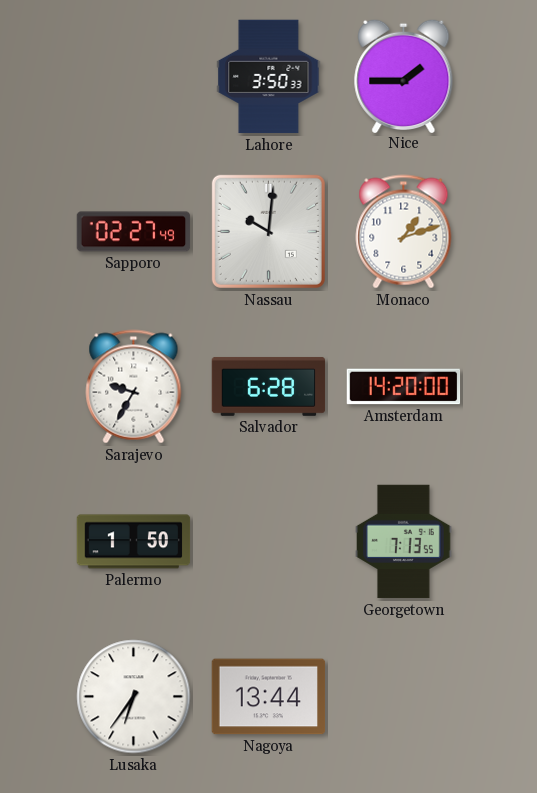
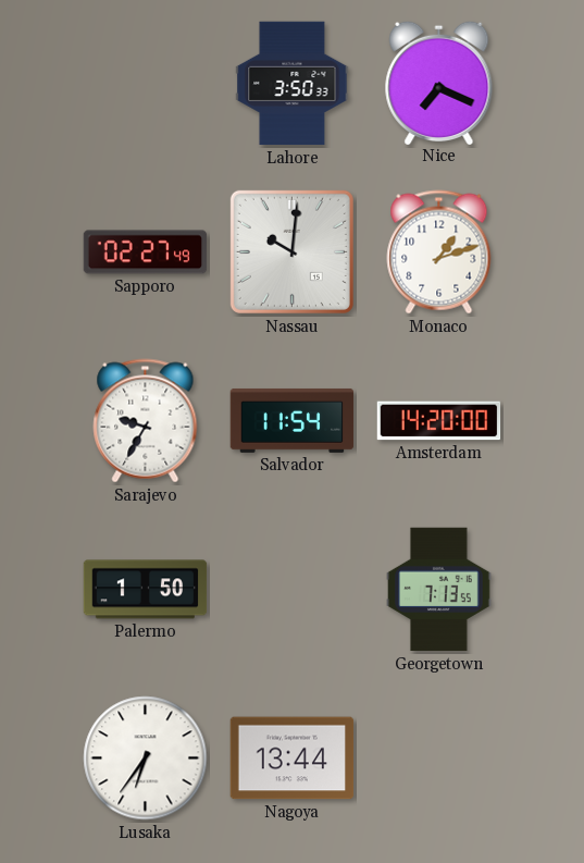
Nice: 1:45 -> 7:19
Salvador: 6:28 -> 11:54
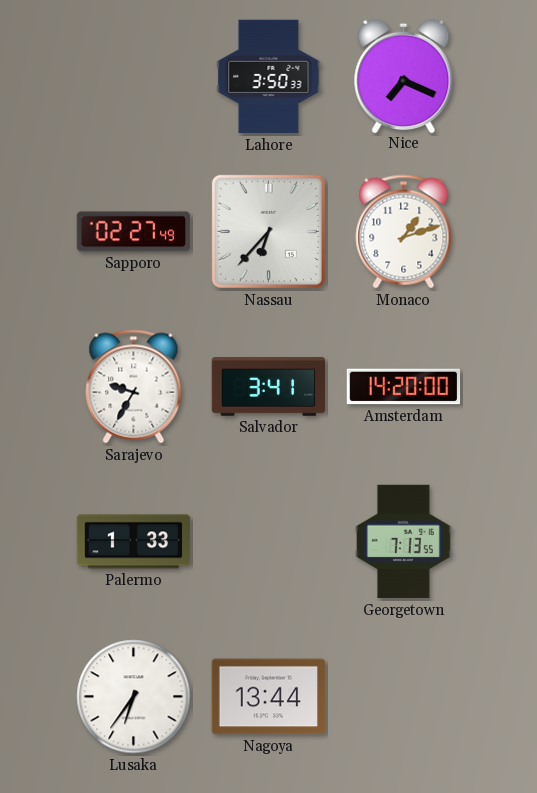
Nassau: 10:01 -> 6:37
Salvador: 11:54 -> 3:41
Palermo: 1:50 -> 1:33
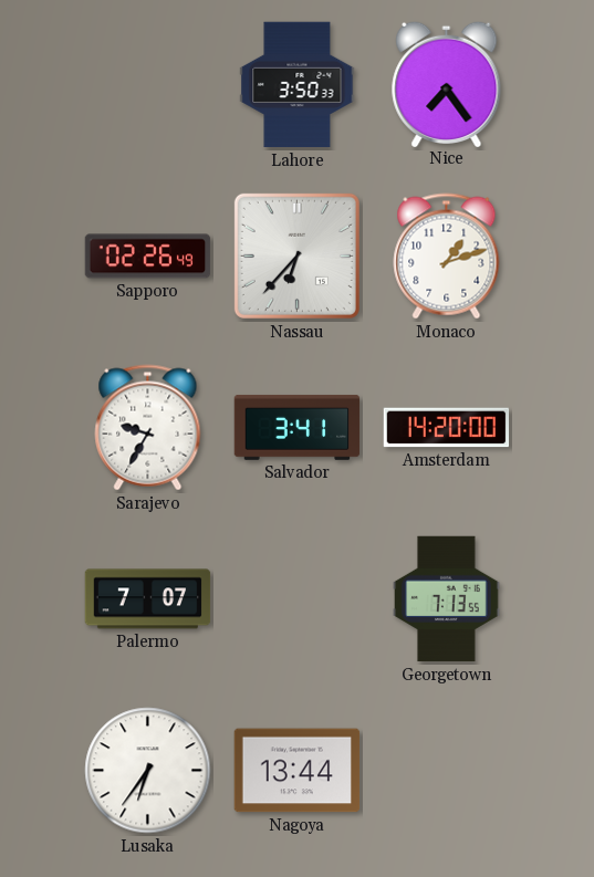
Nice: 7:19 -> 7:24
Sapporo: 02:27 -> 02:26
Palermo: 1:33 -> 7:07
